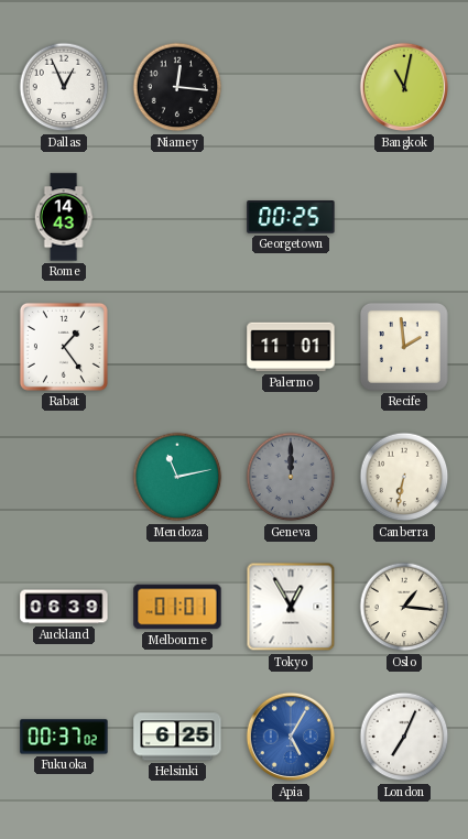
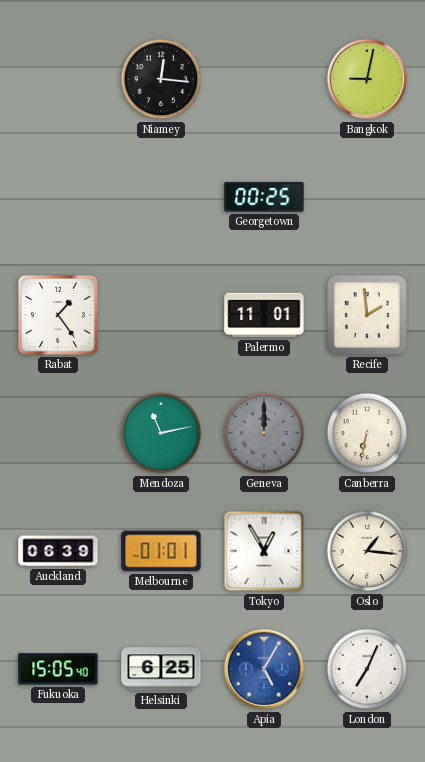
Dallas: 12:56 -> none
Bangkok: 11:02 -> 9:02
Rome: 14:43 -> none
Fukuoka: 00:37 -> 15:05
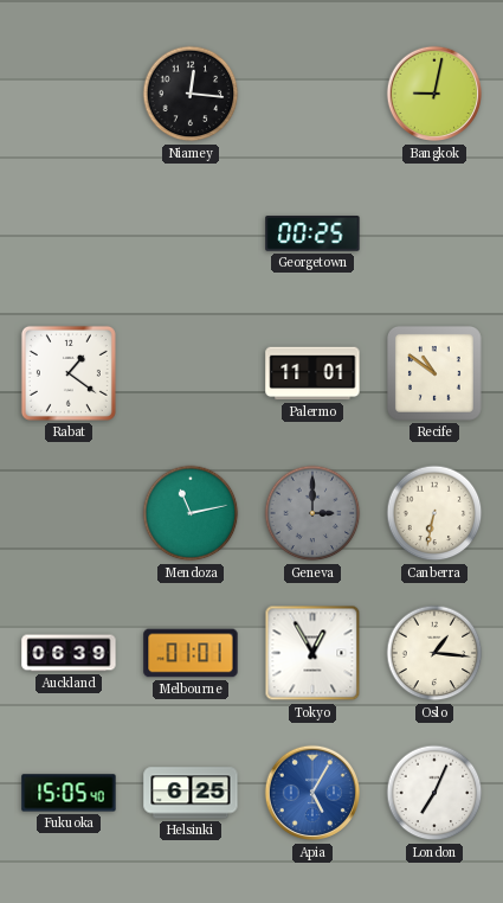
Rabat: 1:24 -> 1:21
Recife: 1:59 -> 10:51
Geneva: 12:00 -> 3:00
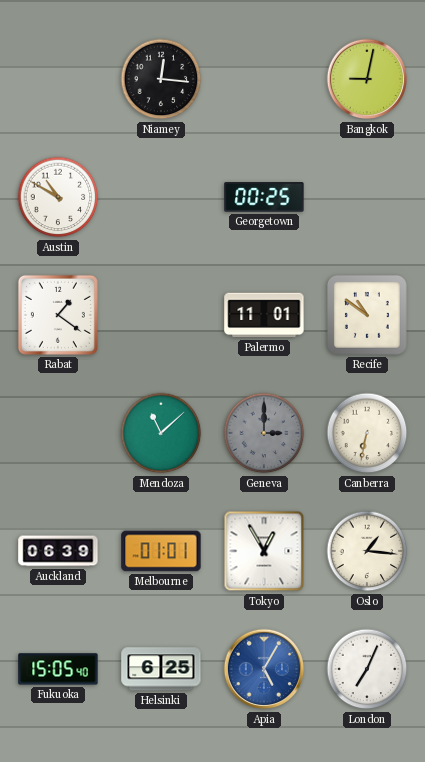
Austin: none -> 10:50
Mendoza: 11:13 -> 11:08
